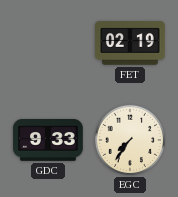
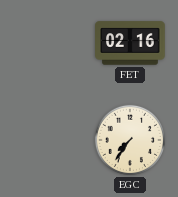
FET: 02:19 -> 02:16
GDC: 9:33 -> none
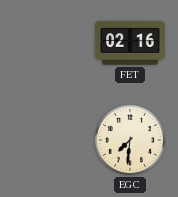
EGC: 7:36 -> 7:31
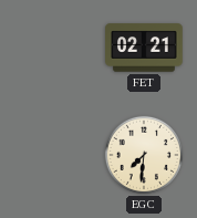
FET: 02:16 -> 02:21
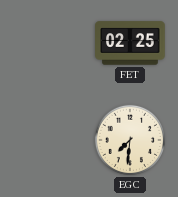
FET: 02:21 -> 02:25
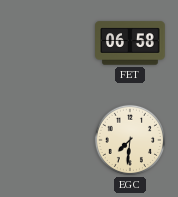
FET: 02:25 -> 06:58
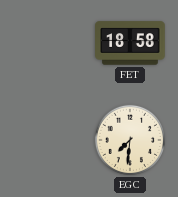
FET: 06:58 -> 18:58
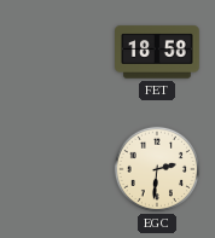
EGC: 7:31 -> 2:31
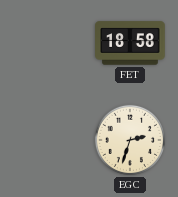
EGC: 2:31 -> 2:33
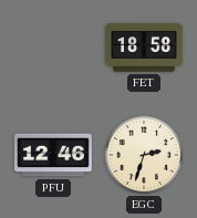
PFU: none -> 12:46
